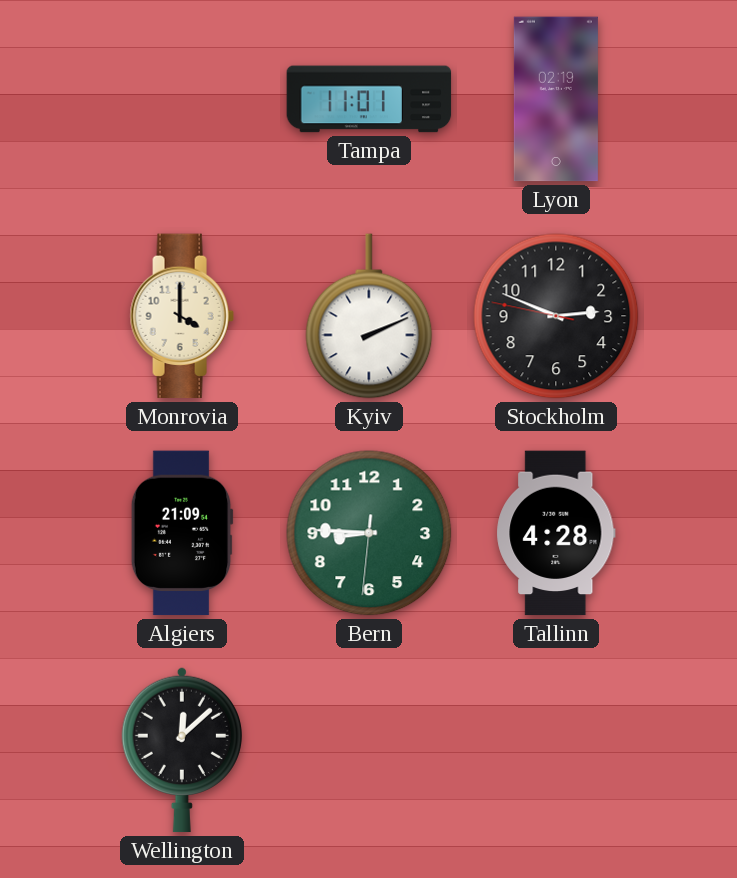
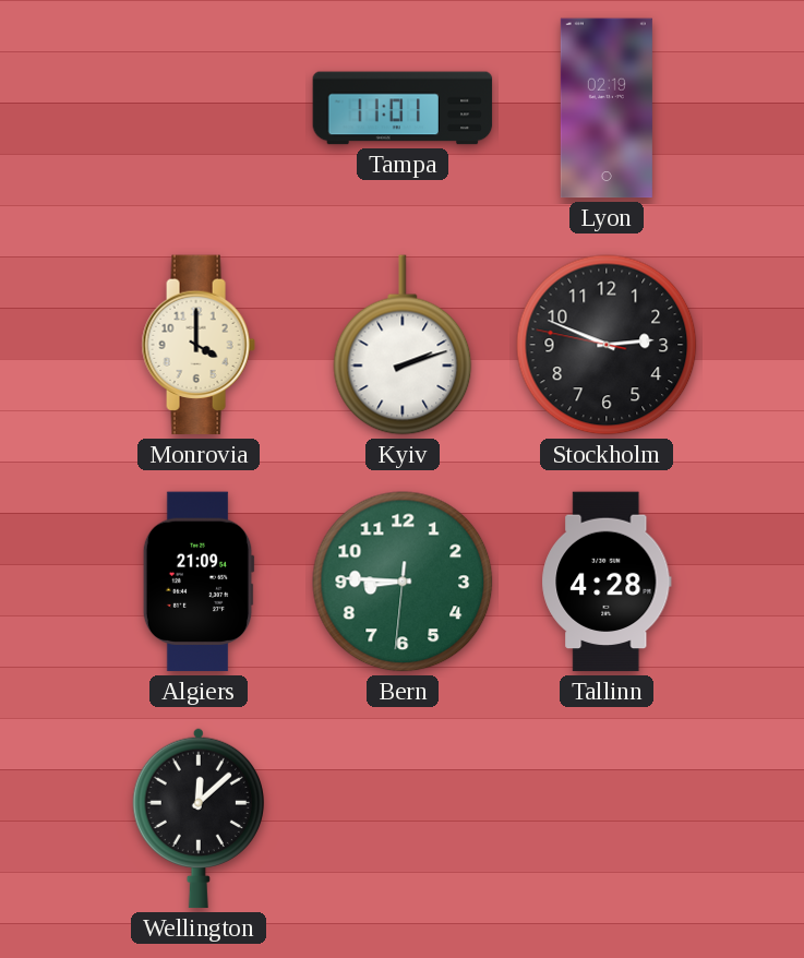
Kyiv: 2:11 -> 2:12
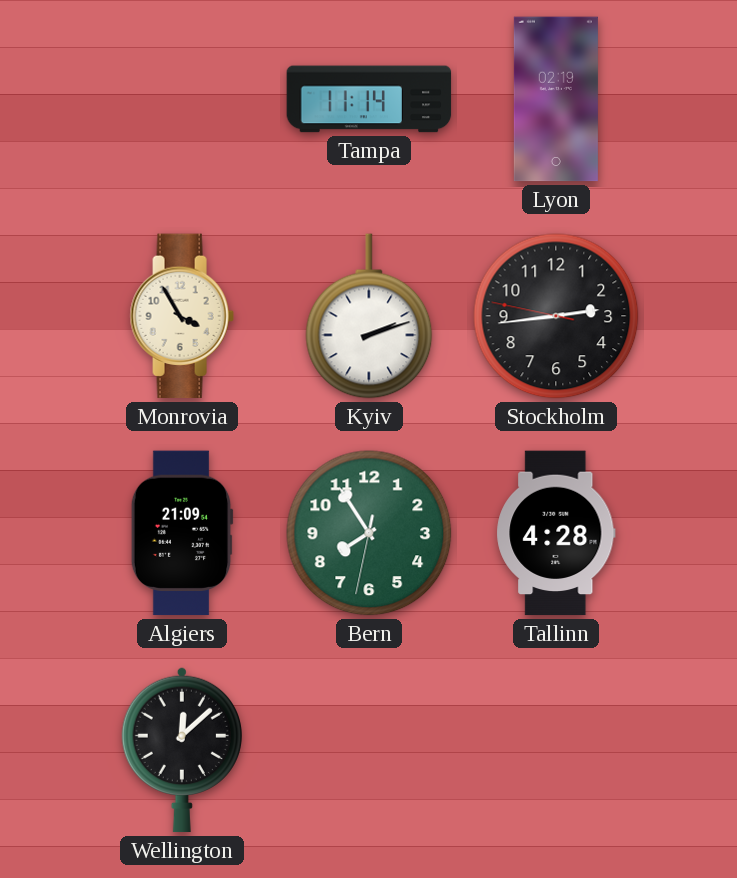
Tampa: 11:01 -> 11:14
Monrovia: 4:00 -> 3:55
Stockholm: 2:48 -> 2:43
Bern: 8:45 -> 7:54
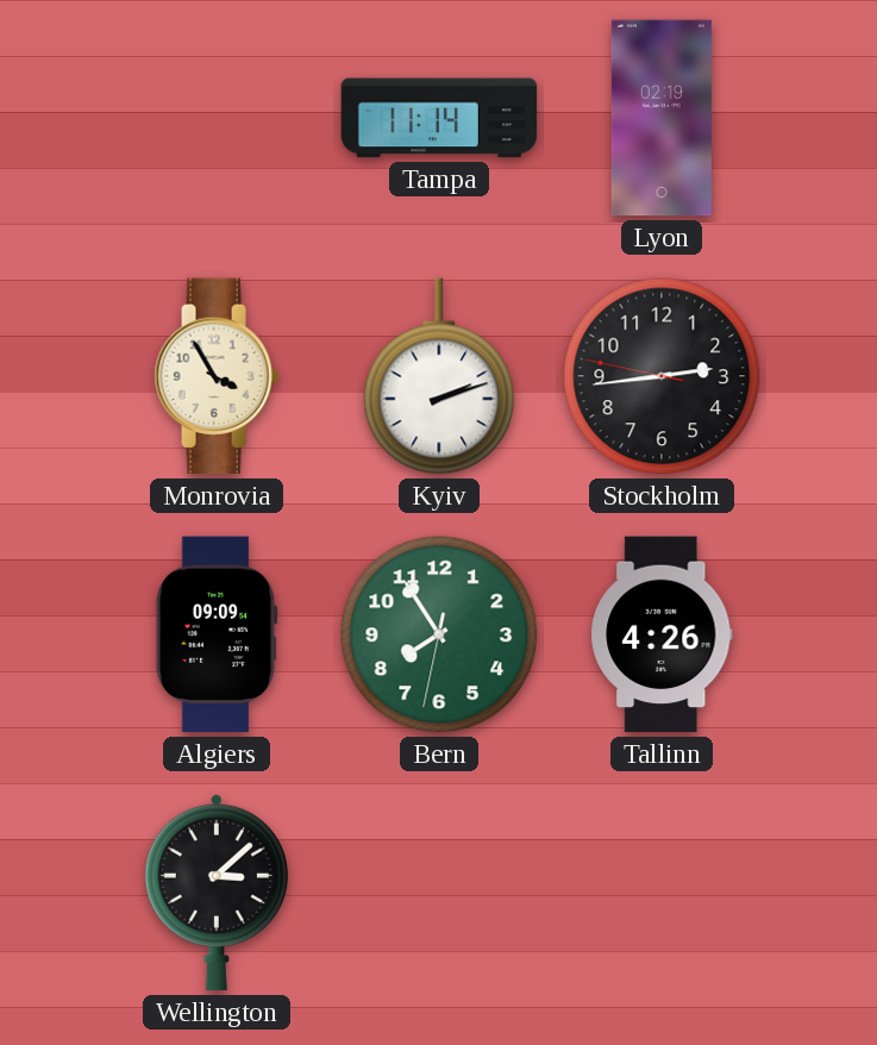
Algiers: 21:09 -> 09:09
Tallinn: 4:28 -> 4:26
Wellington: 12:08 -> 3:08
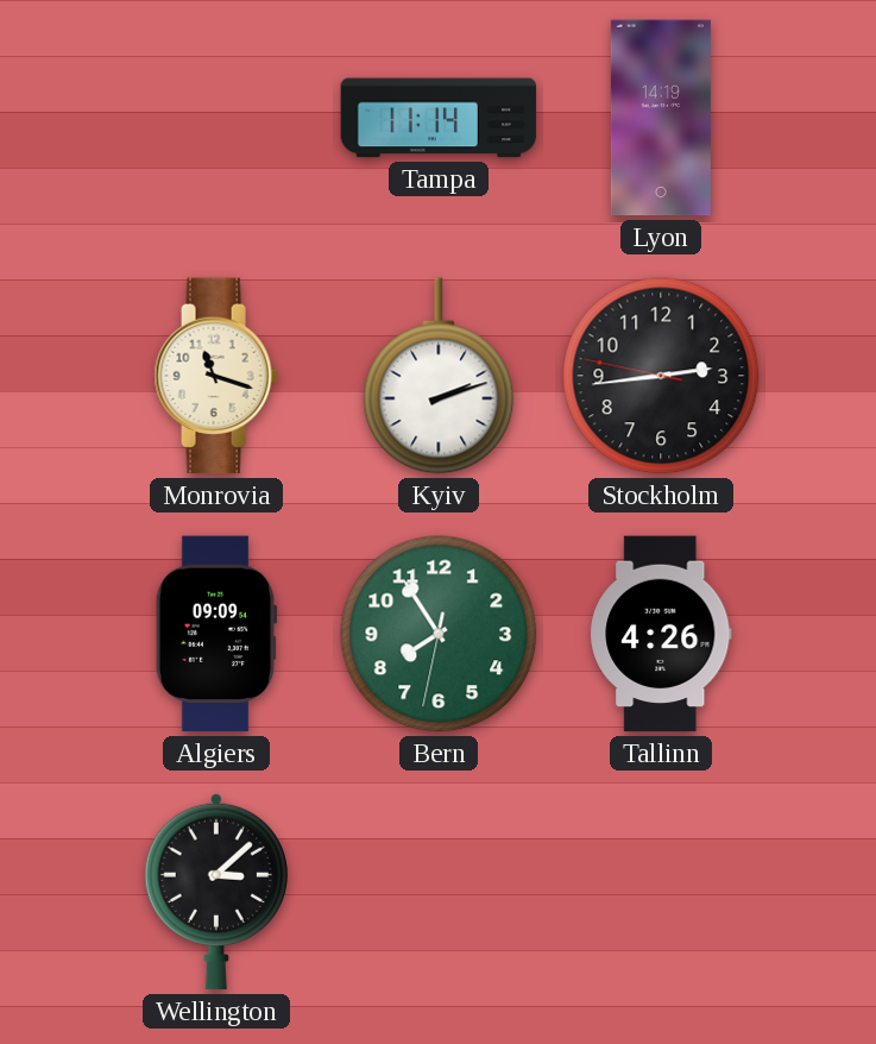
Lyon: 02:19 -> 14:19
Monrovia: 3:55 -> 11:18
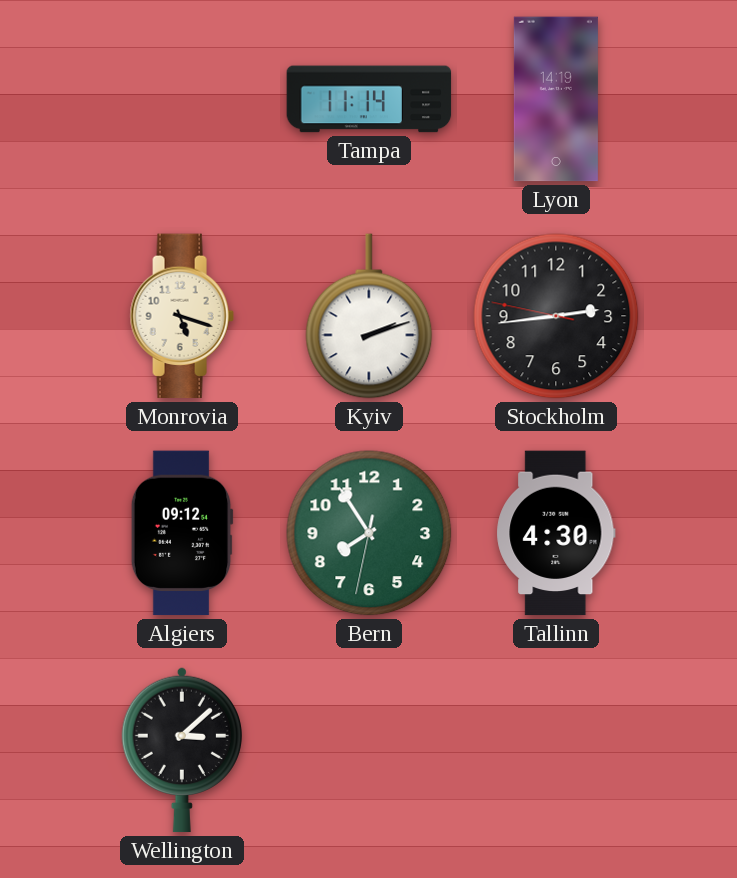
Monrovia: 11:18 -> 5:18
Algiers: 09:09 -> 09:12
Tallinn: 4:26 -> 4:30
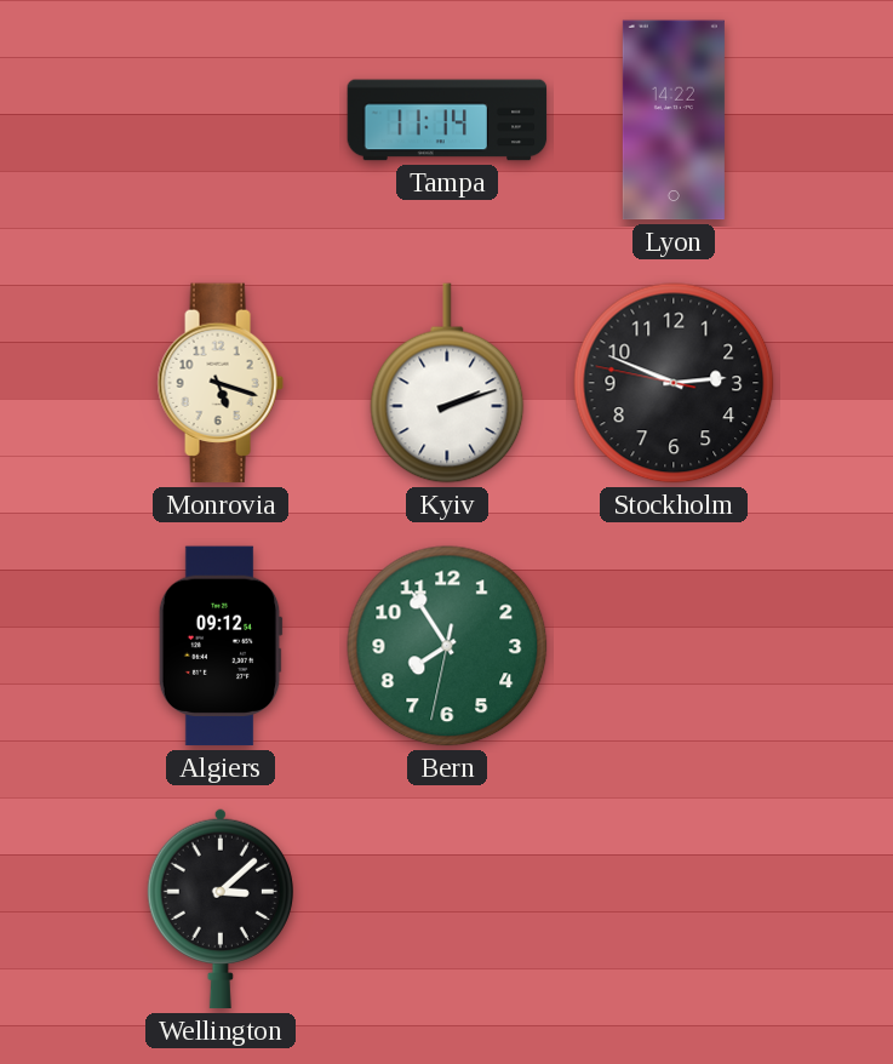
Lyon: 14:19 -> 14:22
Stockholm: 2:43 -> 2:48
Tallinn: 4:30 -> none
